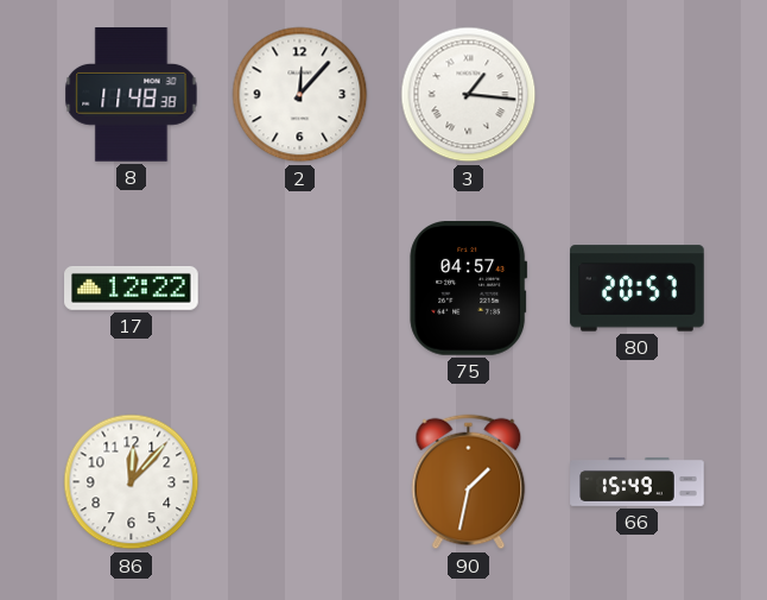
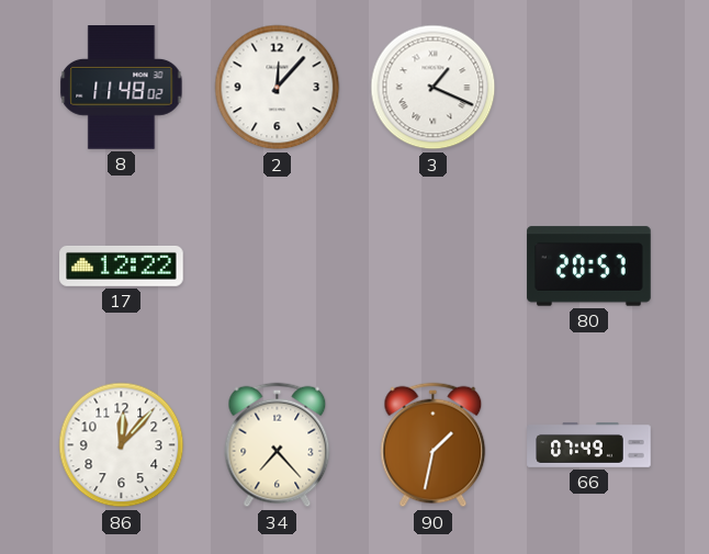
8: 11:48:38 -> 11:48:02
3: 1:16 -> 1:19
75: 04:57 -> none
34: none -> 7:23
66: 15:49 -> 07:49
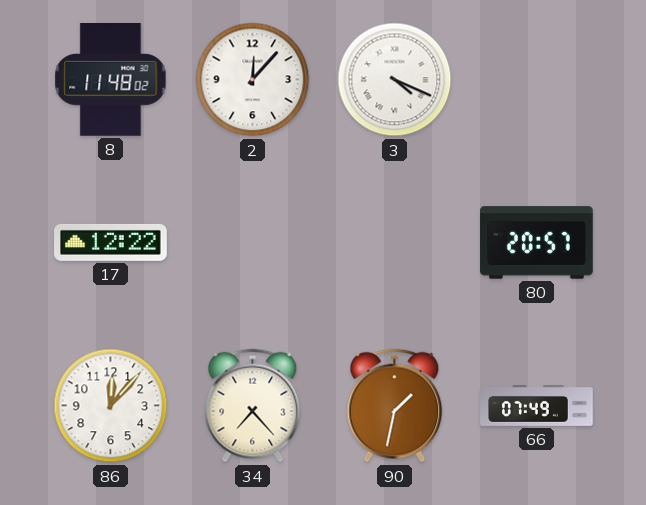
3: 1:19 -> 4:19
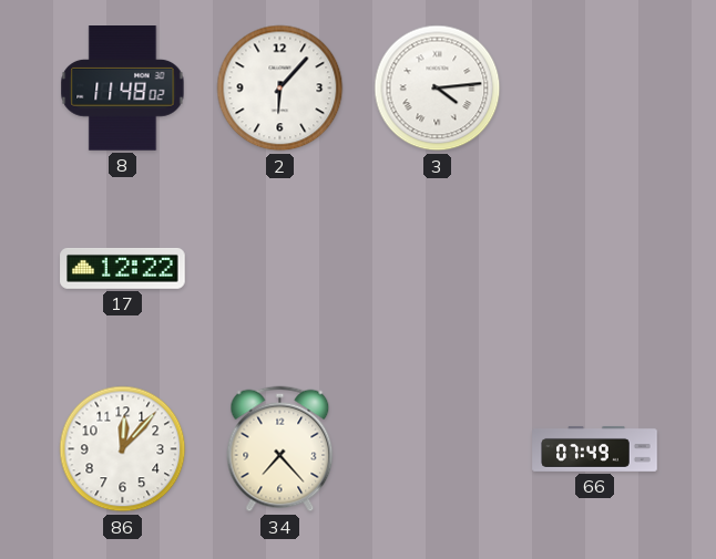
2: 12:07 -> 6:07
3: 4:19 -> 4:14
80: 20:57 -> none
90: 1:32 -> none
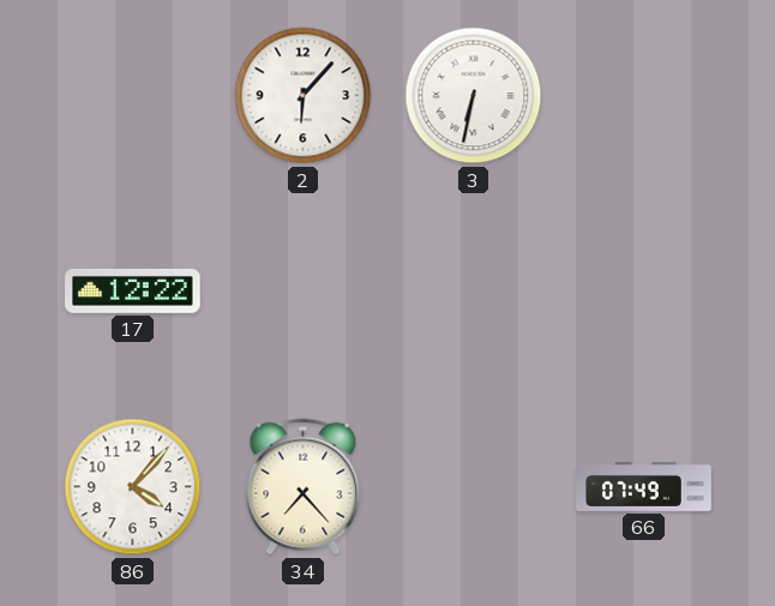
8: 11:48 -> none
3: 4:14 -> 6:32
86: 12:07 -> 4:07
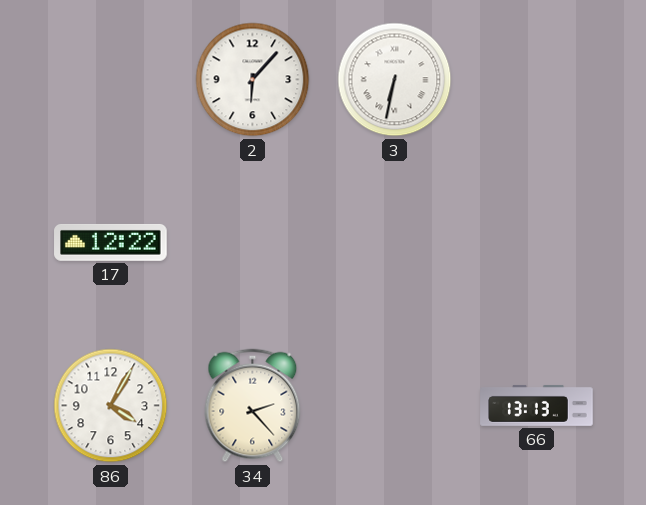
86: 4:07 -> 4:05
34: 7:23 -> 2:23
66: 07:49 -> 13:13
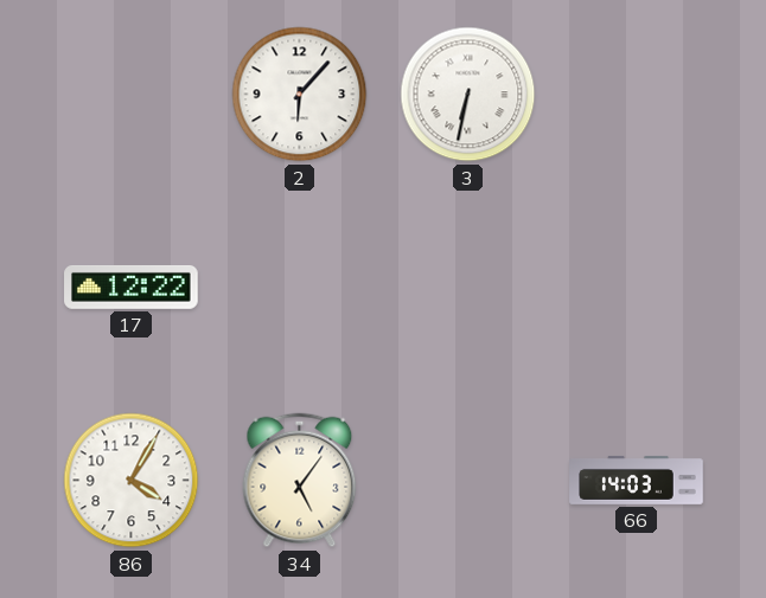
34: 2:23 -> 5:06
66: 13:13 -> 14:03
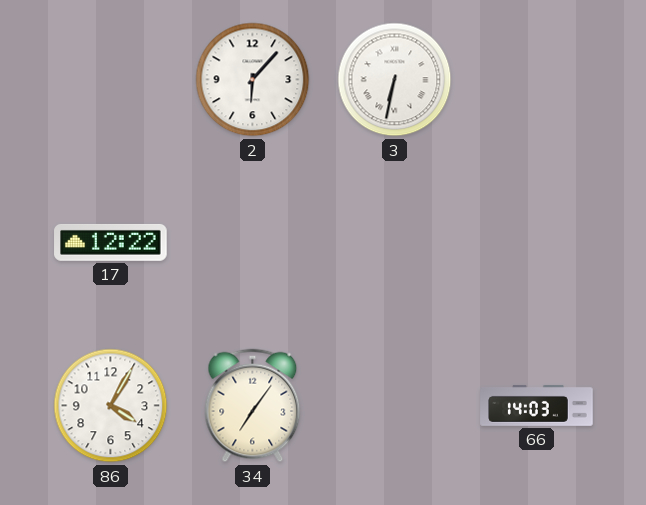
34: 5:06 -> 7:06
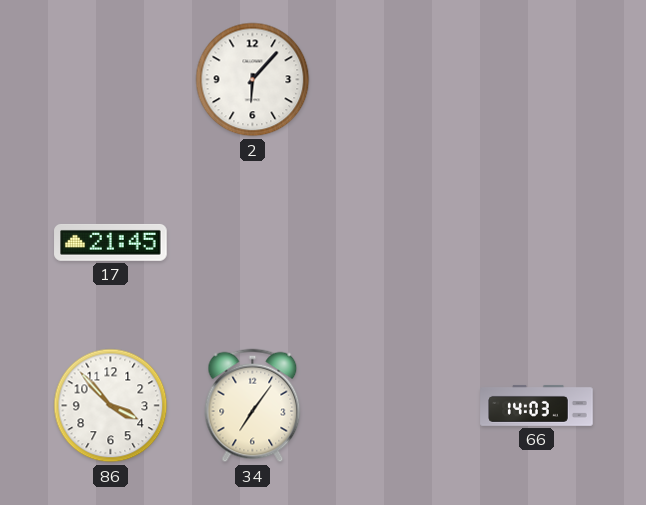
3: 6:32 -> none
17: 12:22 -> 21:45
86: 4:05 -> 3:53
